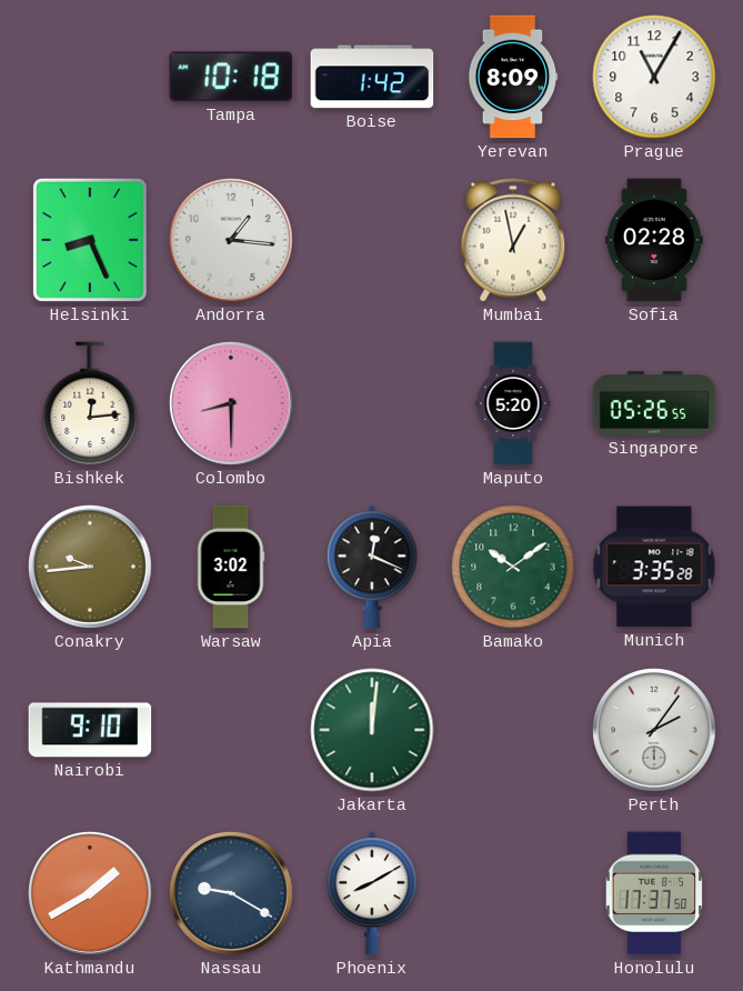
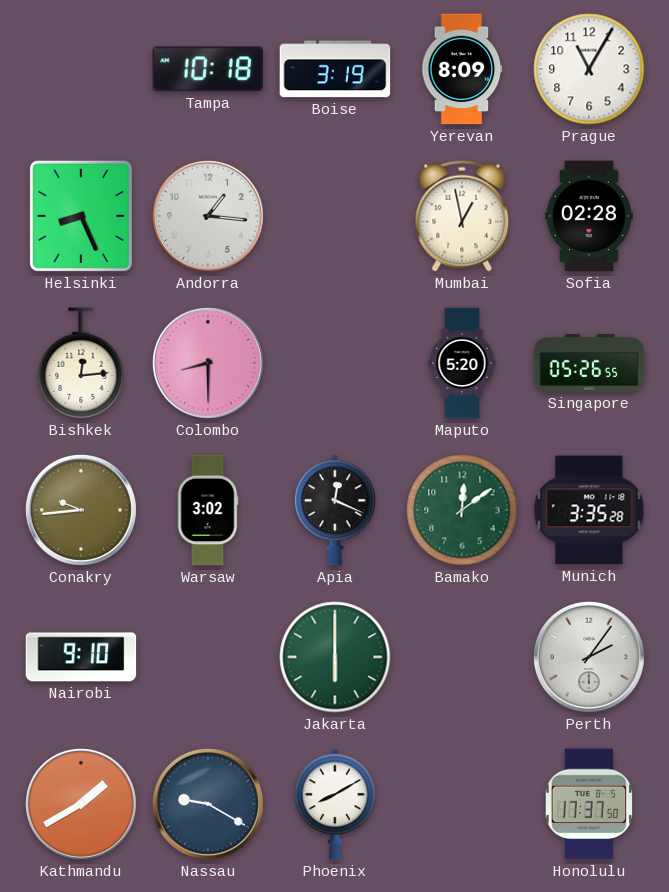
Boise: 1:42 -> 3:19
Bamako: 10:09 -> 12:09
Jakarta: 12:01 -> 6:00
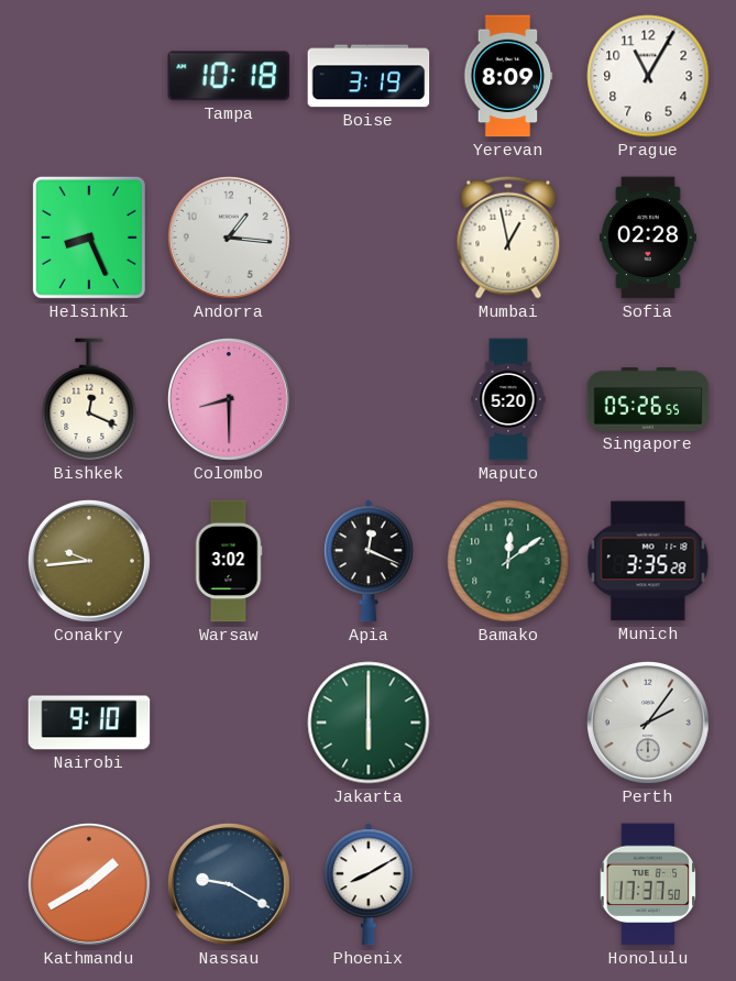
Bishkek: 12:14 -> 12:19
